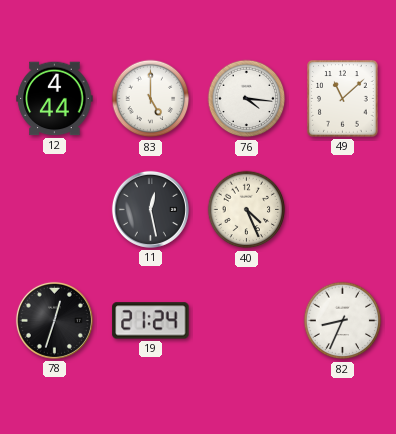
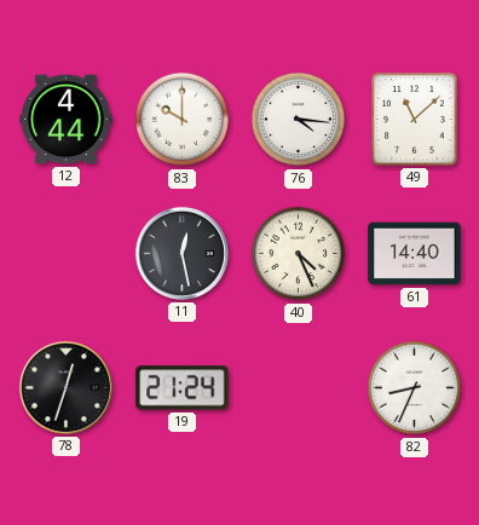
83: 5:00 -> 10:00
61: none -> 14:40
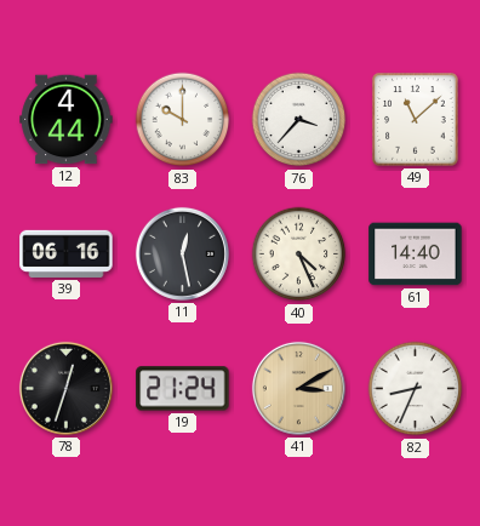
76: 4:16 -> 3:37
39: none -> 06:16
41: none -> 3:10
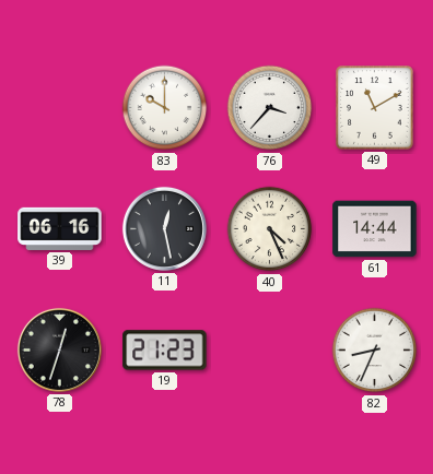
12: 4:44 -> none
49: 11:08 -> 11:10
61: 14:40 -> 14:44
19: 21:24 -> 21:23
41: 3:10 -> none
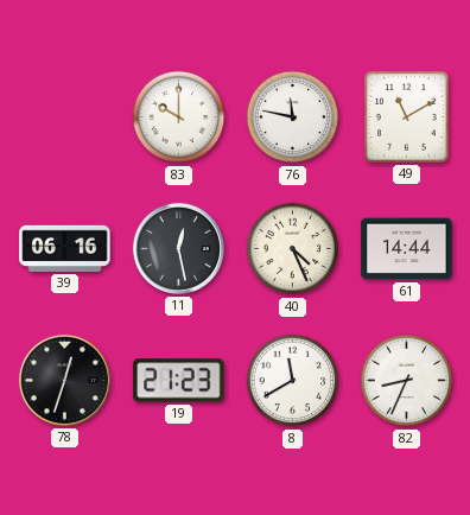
76: 3:37 -> 11:47
8: none -> 11:40
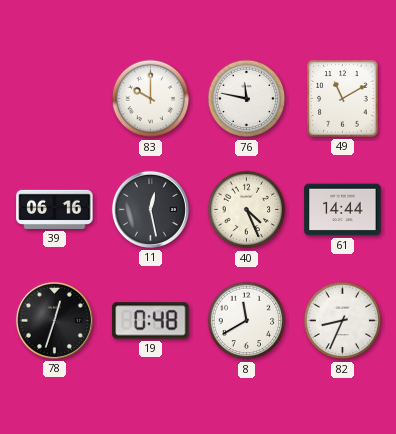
19: 21:23 -> 0:48
